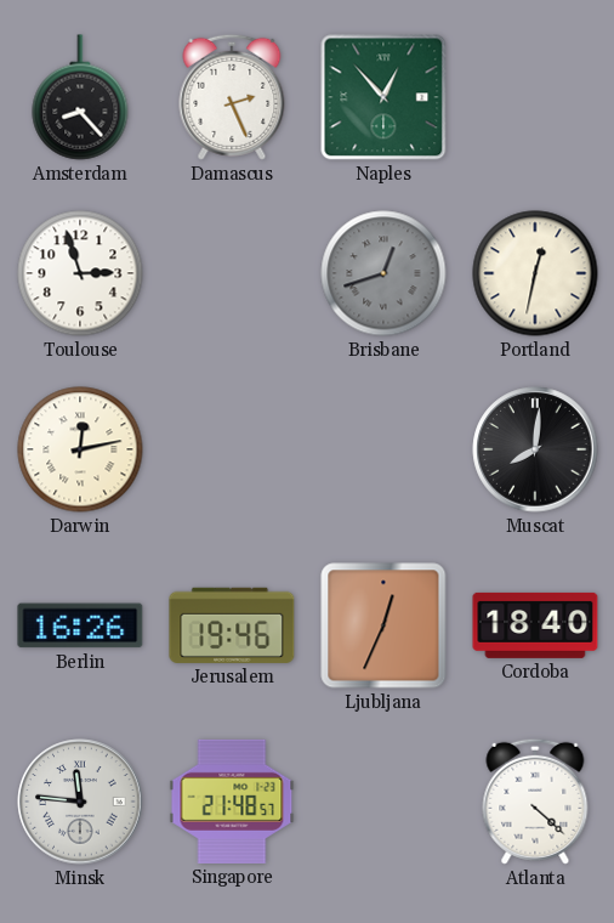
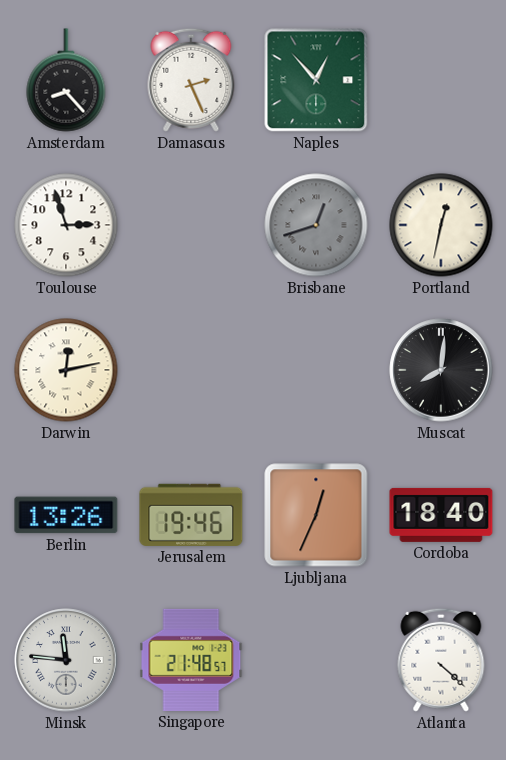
Berlin: 16:26 -> 13:26
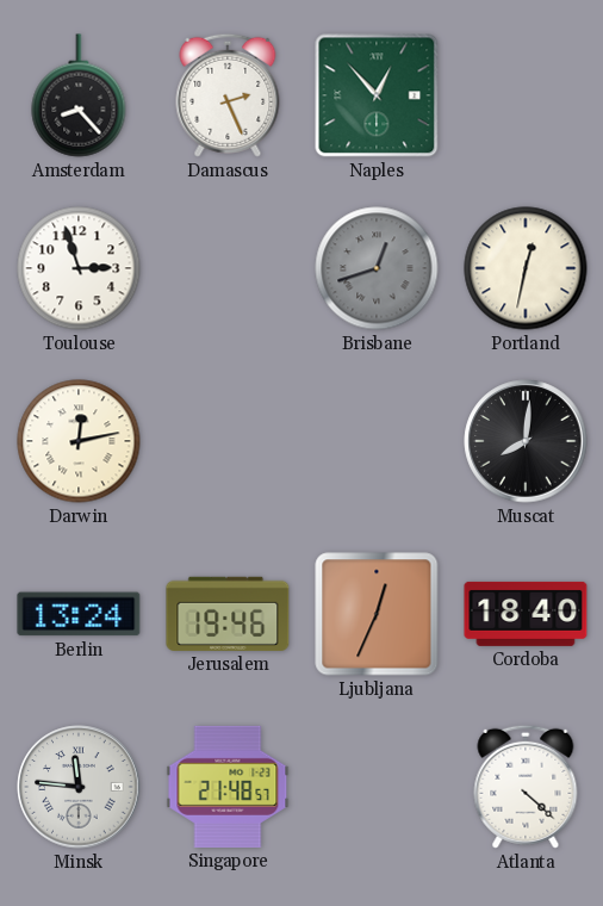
Berlin: 13:26 -> 13:24
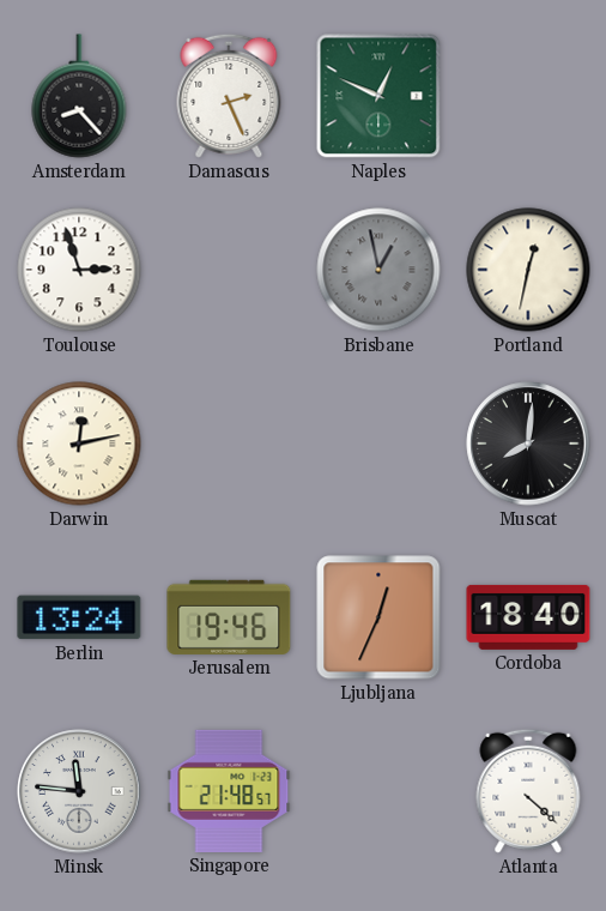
Naples: 12:53 -> 12:49
Brisbane: 12:42 -> 12:58
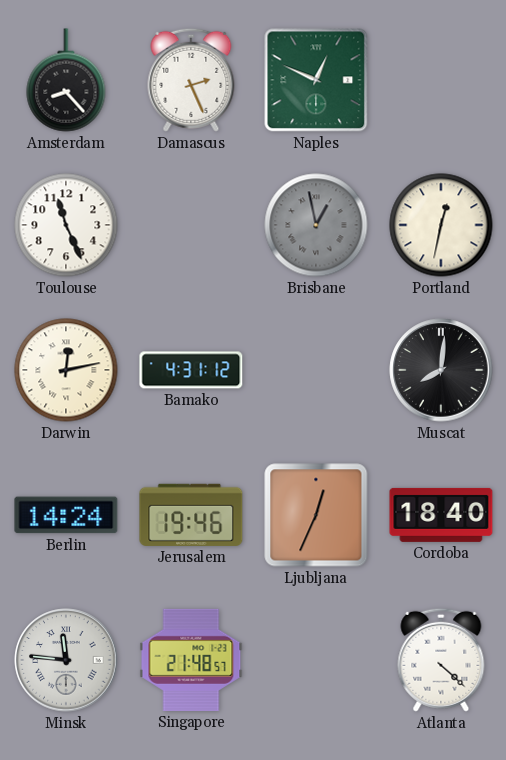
Toulouse: 2:57 -> 11:26
Bamako: none -> 4:31
Berlin: 13:24 -> 14:24
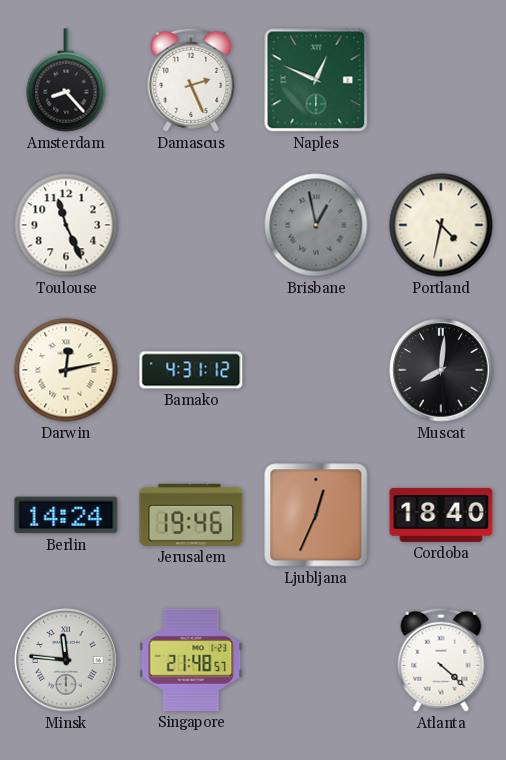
Portland: 12:32 -> 4:32
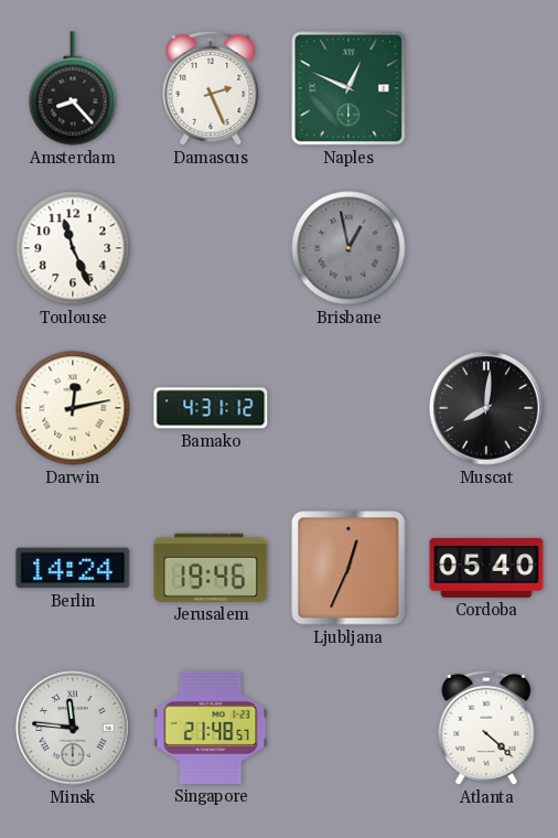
Portland: 4:32 -> none
Cordoba: 18:40 -> 05:40
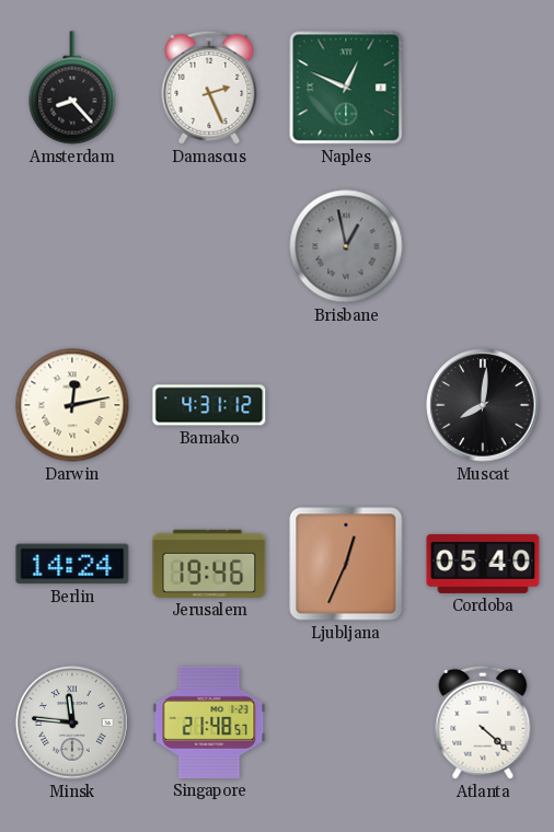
Toulouse: 11:26 -> none
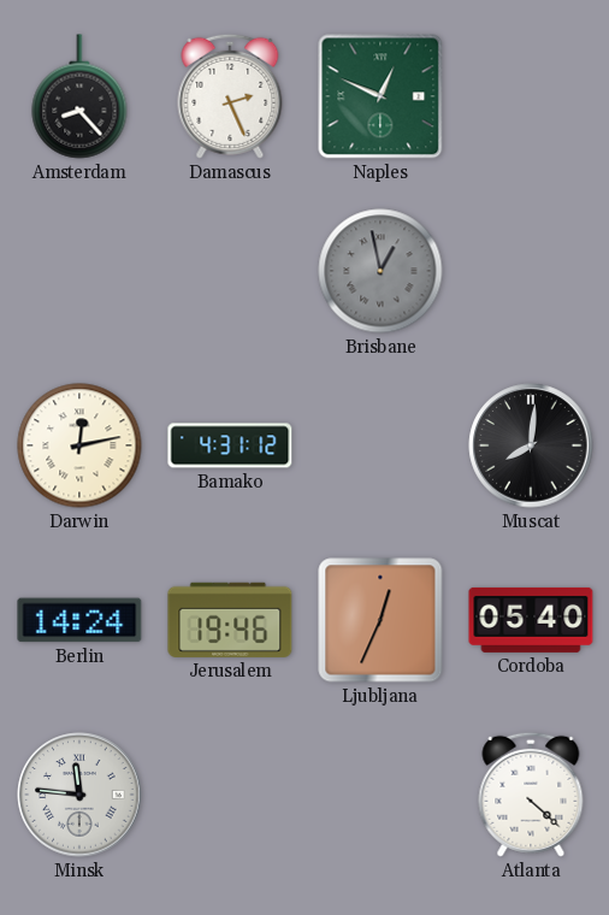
Singapore: 21:48 -> none
